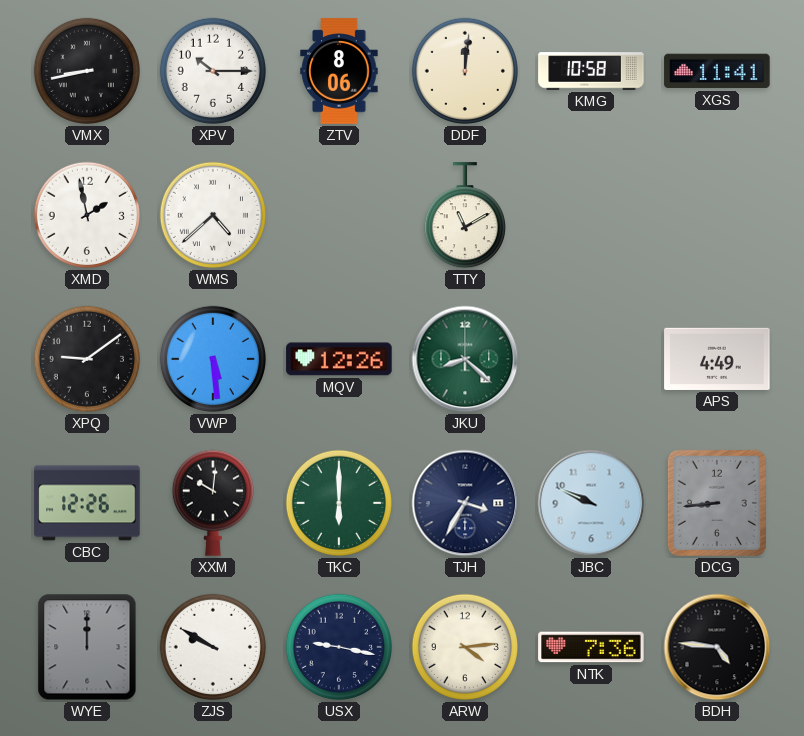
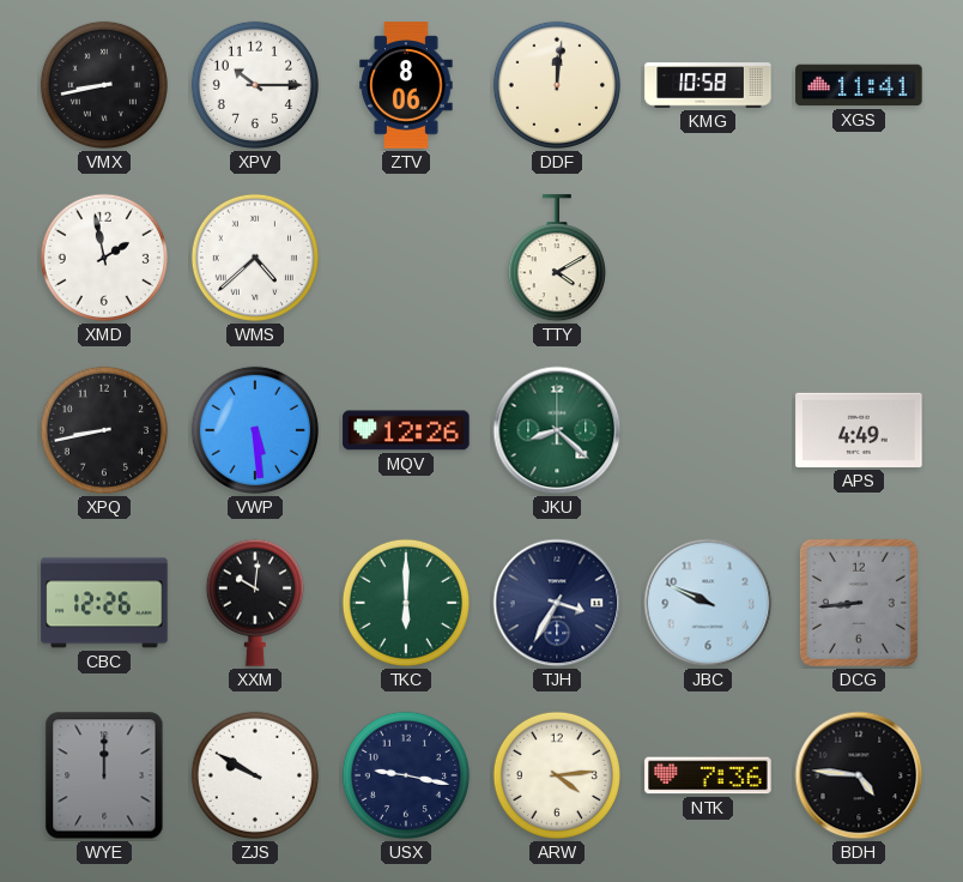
TTY: 11:10 -> 4:10
XPQ: 9:09 -> 8:43
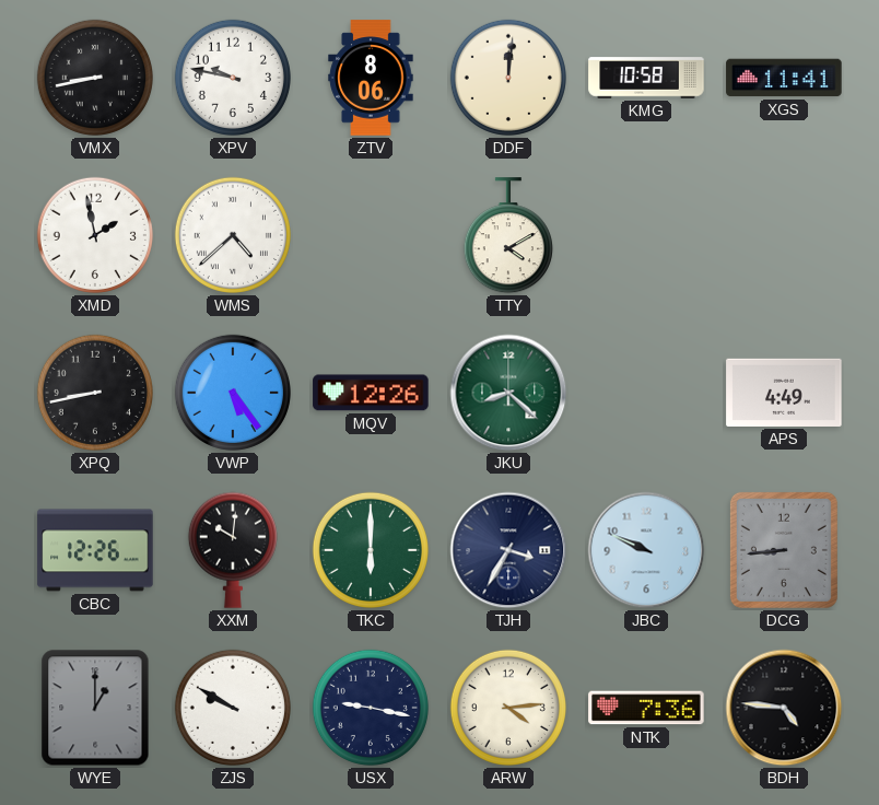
XPV: 10:15 -> 9:47
VWP: 5:29 -> 5:24
WYE: 12:00 -> 1:00
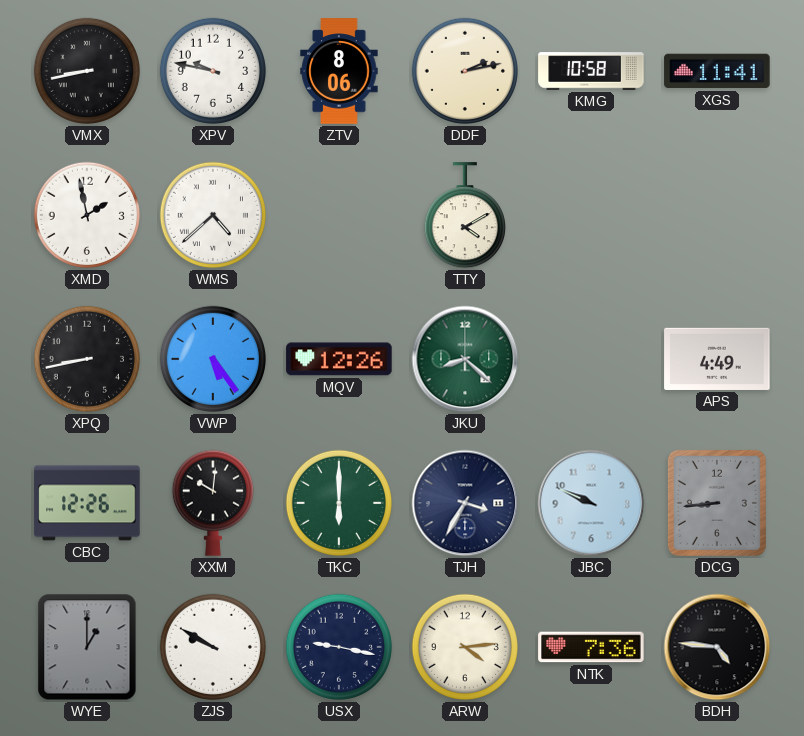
DDF: 12:01 -> 2:13
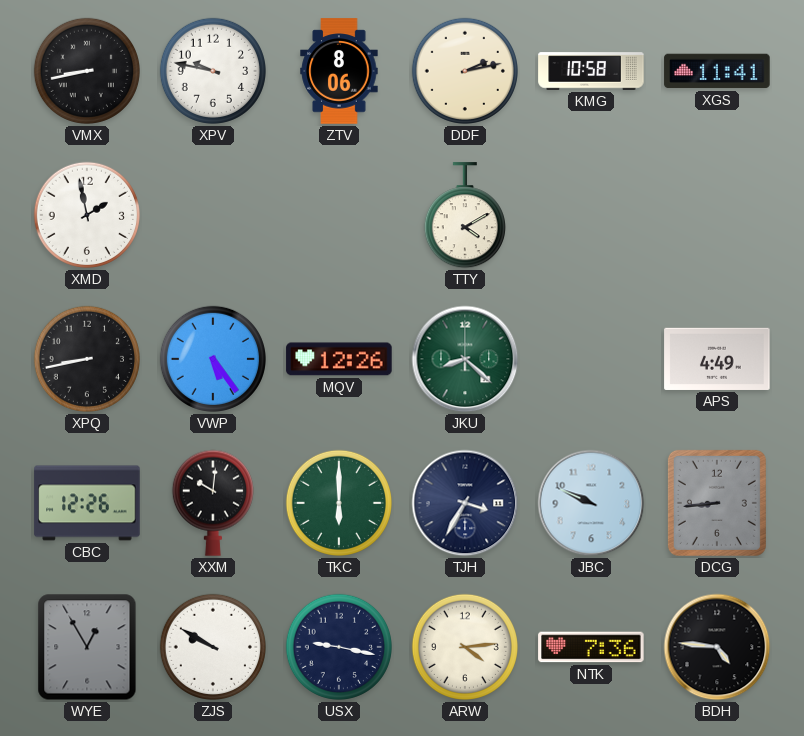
WMS: 4:38 -> none
WYE: 1:00 -> 12:55
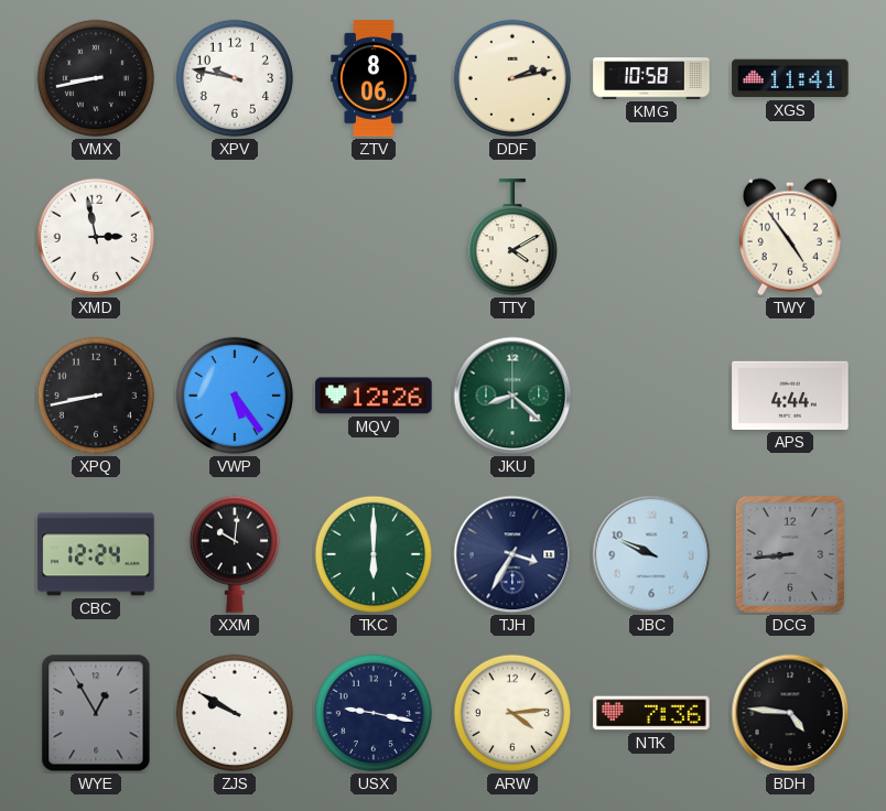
XMD: 1:58 -> 2:58
TWY: none -> 4:54
APS: 4:49 -> 4:44
CBC: 12:26 -> 12:24
